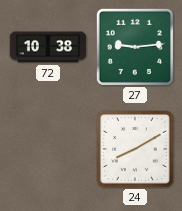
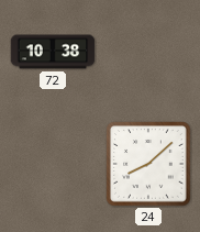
27: 9:14 -> none
24: 8:10 -> 8:08
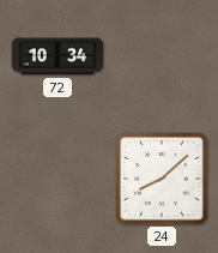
72: 10:38 -> 10:34
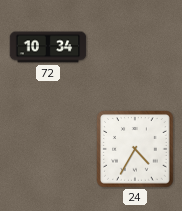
24: 8:08 -> 4:35
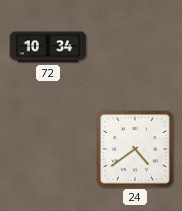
24: 4:35 -> 4:39
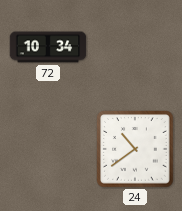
24: 4:39 -> 10:39
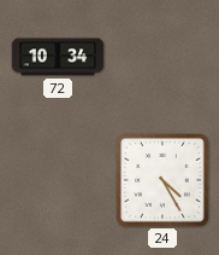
24: 10:39 -> 4:25
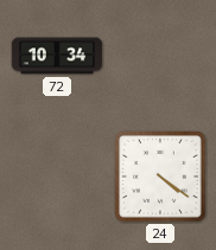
24: 4:25 -> 4:21
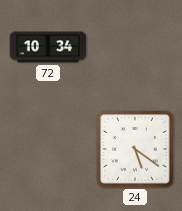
24: 4:21 -> 5:21
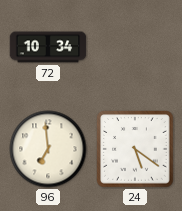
96: none -> 6:59
